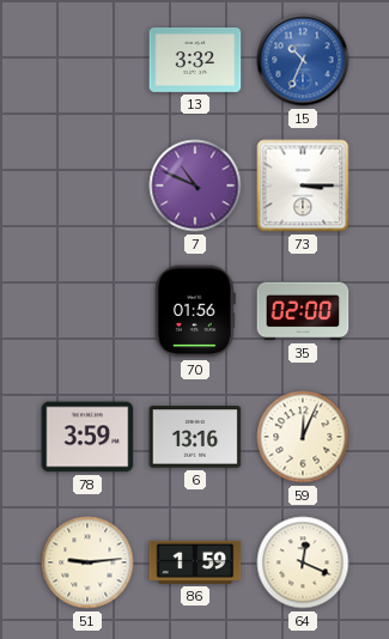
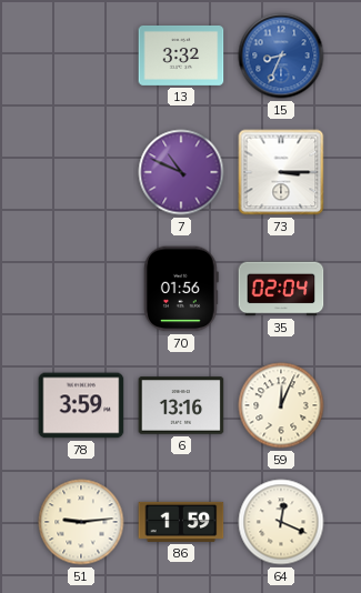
15: 10:34 -> 8:34
35: 02:00 -> 02:04
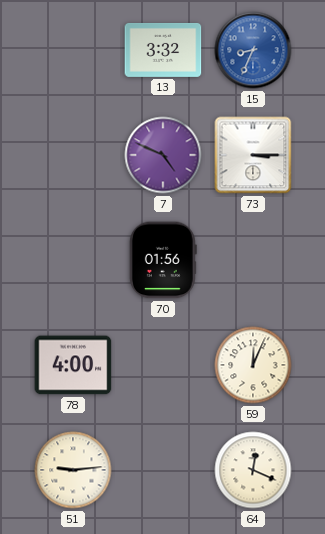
7: 10:49 -> 4:49
35: 02:04 -> none
78: 3:59 -> 4:00
6: 13:16 -> none
86: 1:59 -> none
